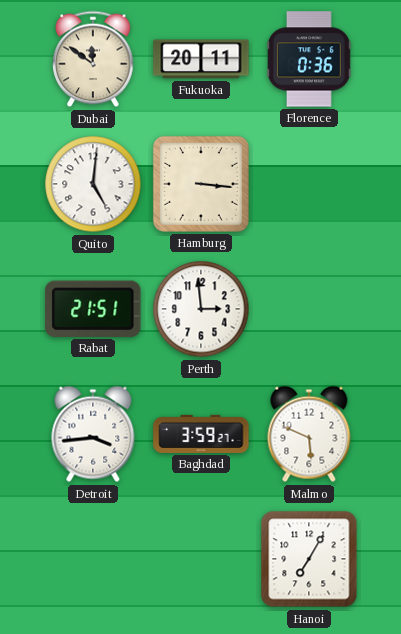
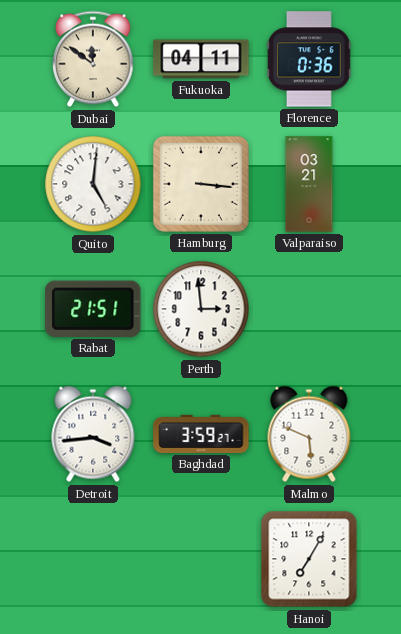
Fukuoka: 20:11 -> 04:11
Valparaiso: none -> 03:21
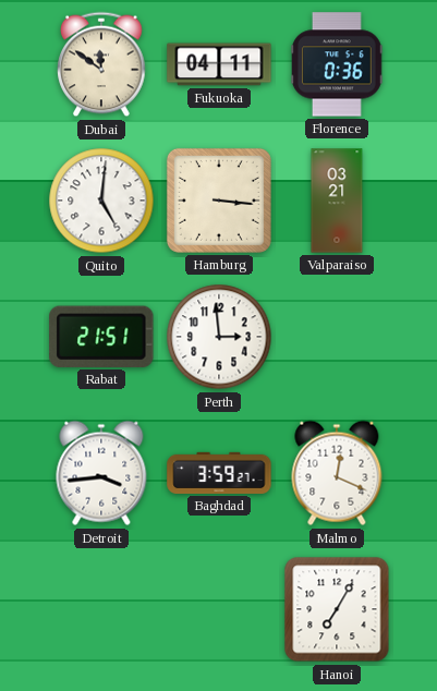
Malmo: 5:49 -> 12:19
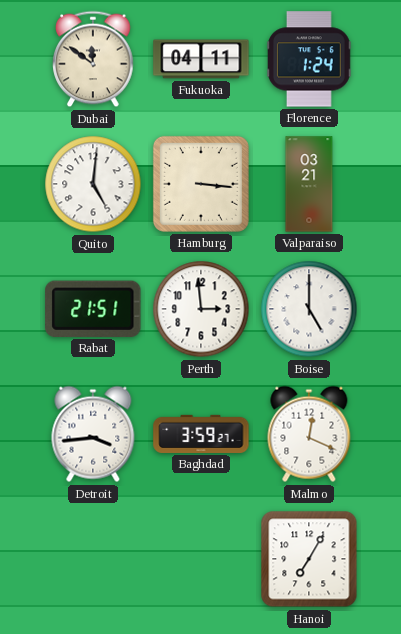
Florence: 0:36 -> 1:24
Boise: none -> 5:00
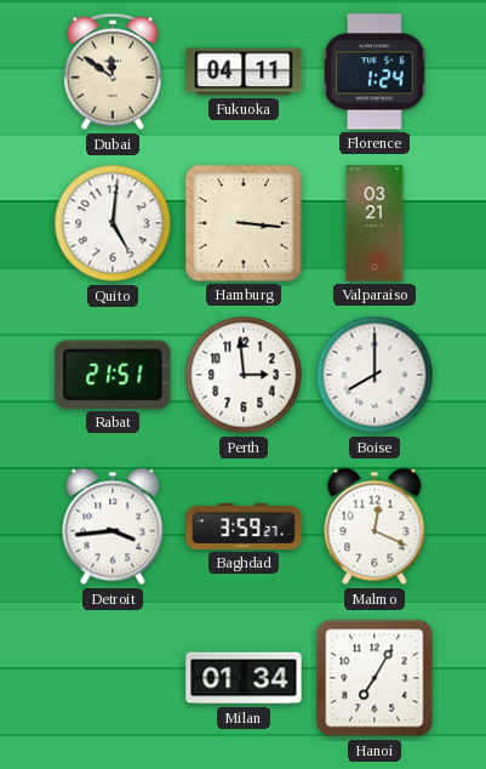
Boise: 5:00 -> 8:00
Milan: none -> 01:34
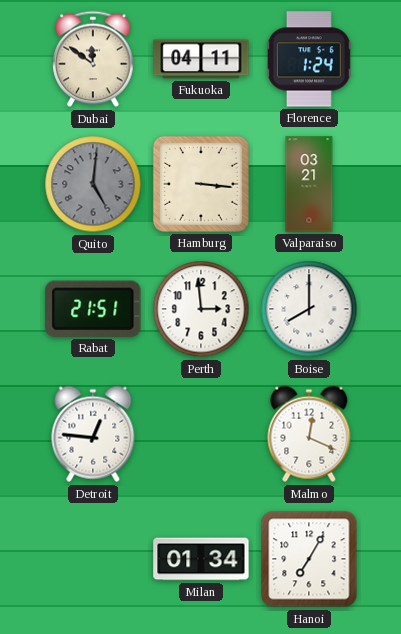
Quito dial: white -> grey
Detroit: 3:44 -> 12:46
Baghdad: 3:59 -> none
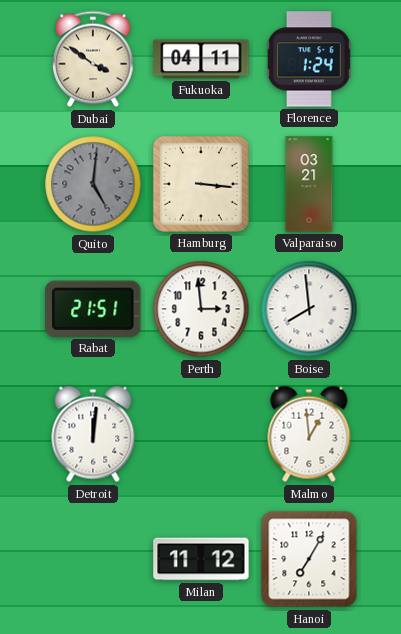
Dubai: 11:51 -> 3:51
Boise: 8:00 -> 7:59
Detroit: 12:46 -> 12:01
Malmo: 12:19 -> 12:59
Milan: 01:34 -> 11:12
